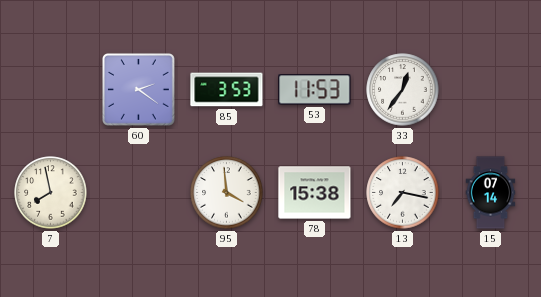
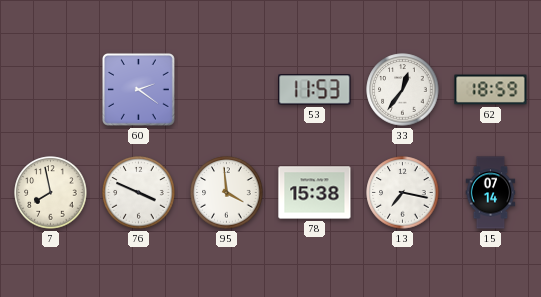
85: 3:53 -> none
62: none -> 18:59
76: none -> 3:49
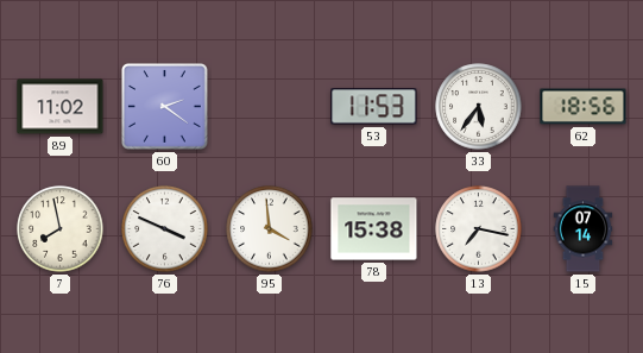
89: none -> 11:02
33: 12:36 -> 5:36
62: 18:59 -> 18:56
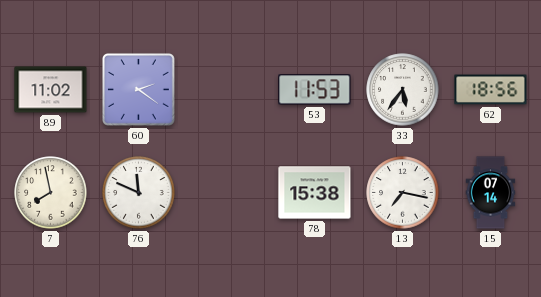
76: 3:49 -> 11:49
95: 3:59 -> none
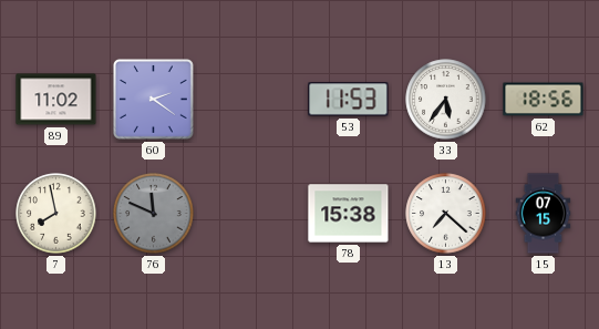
76 dial: white -> grey
13: 7:17 -> 7:22
15: 07:14 -> 07:15
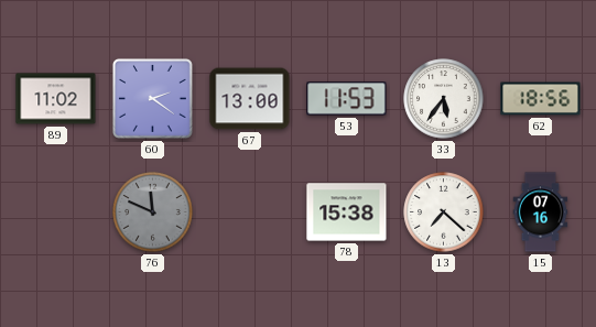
67: none -> 13:00
7: 7:58 -> none
15: 07:15 -> 07:16
